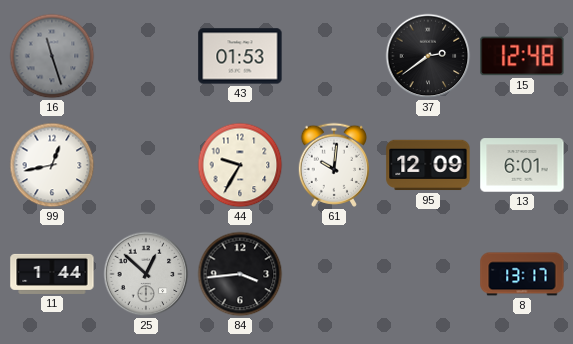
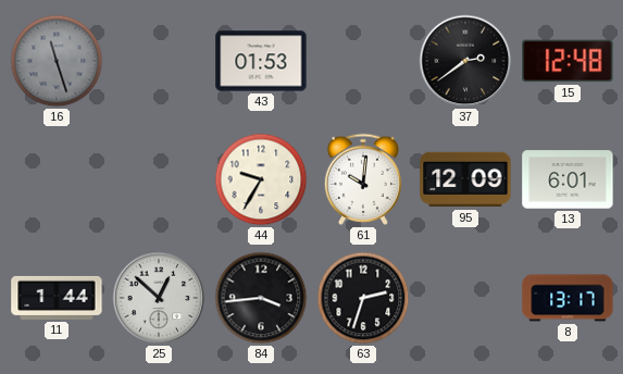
99: 12:43 -> none
63: none -> 2:33
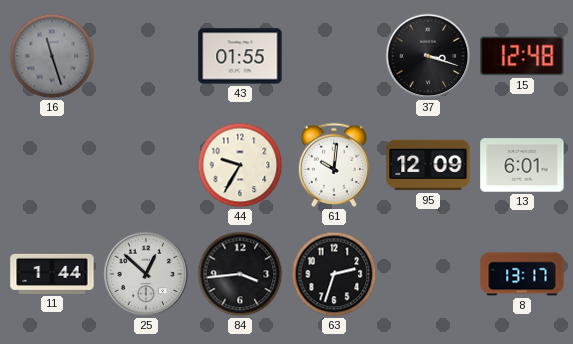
43: 01:53 -> 01:55
37: 2:39 -> 3:18
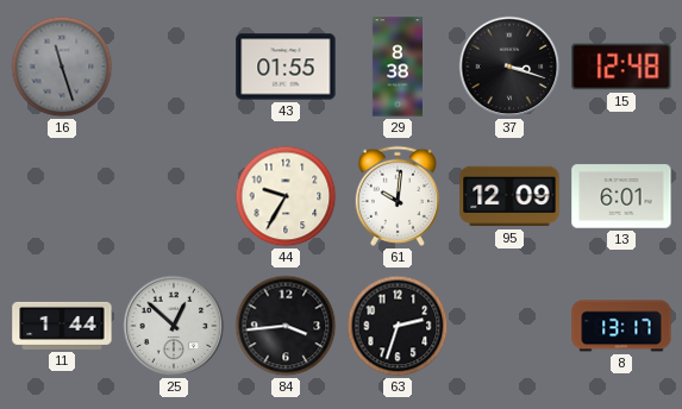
29: none -> 8:38
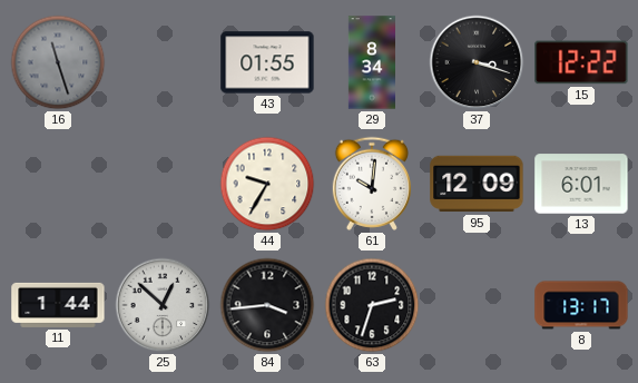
29: 8:38 -> 8:34
15: 12:48 -> 12:22
